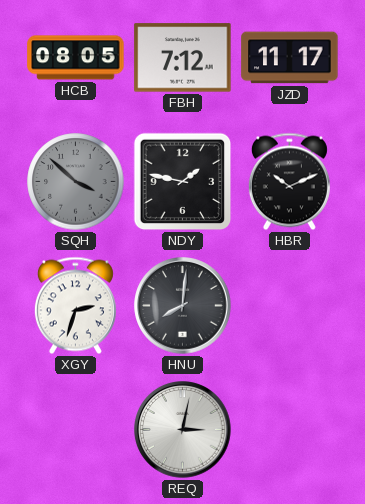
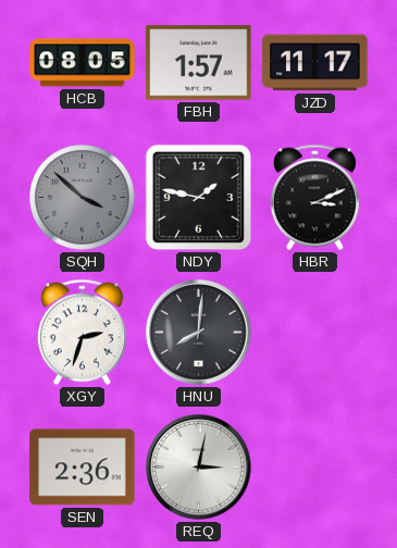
FBH: 7:12 -> 1:57
HBR: 10:11 -> 3:11
SEN: none -> 2:36
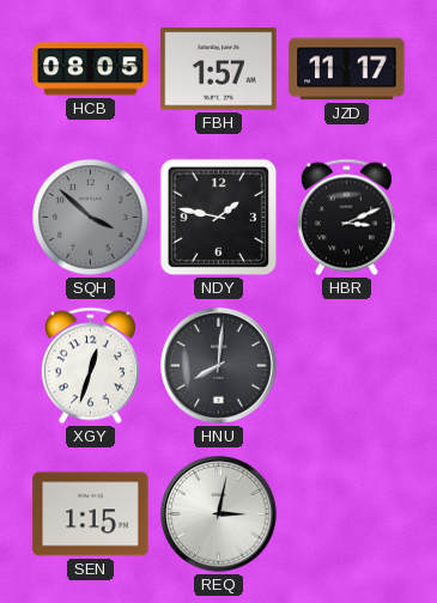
XGY: 2:33 -> 12:33
SEN: 2:36 -> 1:15
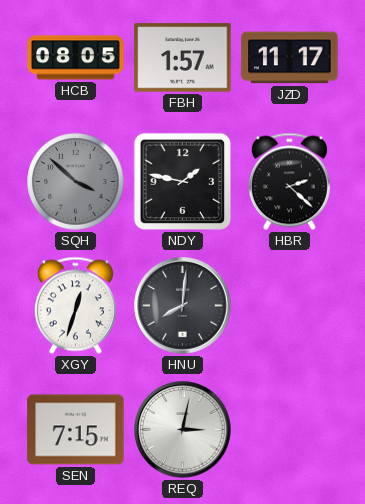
HBR: 3:11 -> 2:22
SEN: 1:15 -> 7:15
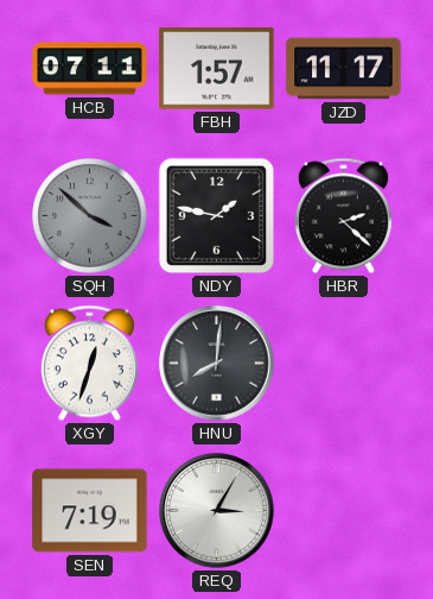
HCB: 08:05 -> 07:11
SEN: 7:15 -> 7:19
REQ: 3:02 -> 3:05
